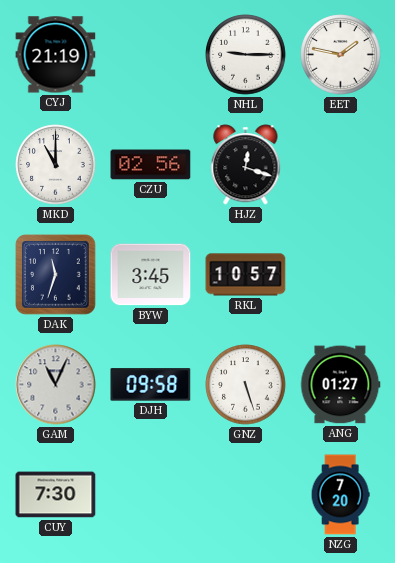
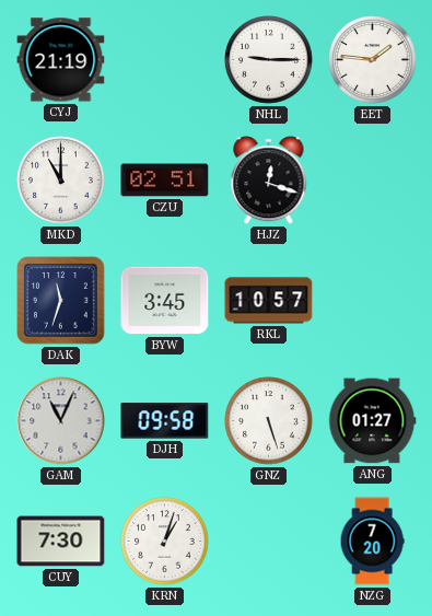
EET: 1:47 -> 1:46
CZU: 02:56 -> 02:51
KRN: none -> 1:03
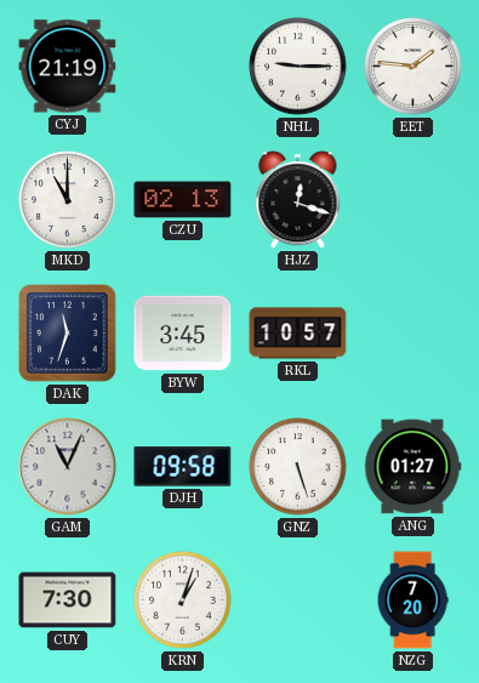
CZU: 02:51 -> 02:13
